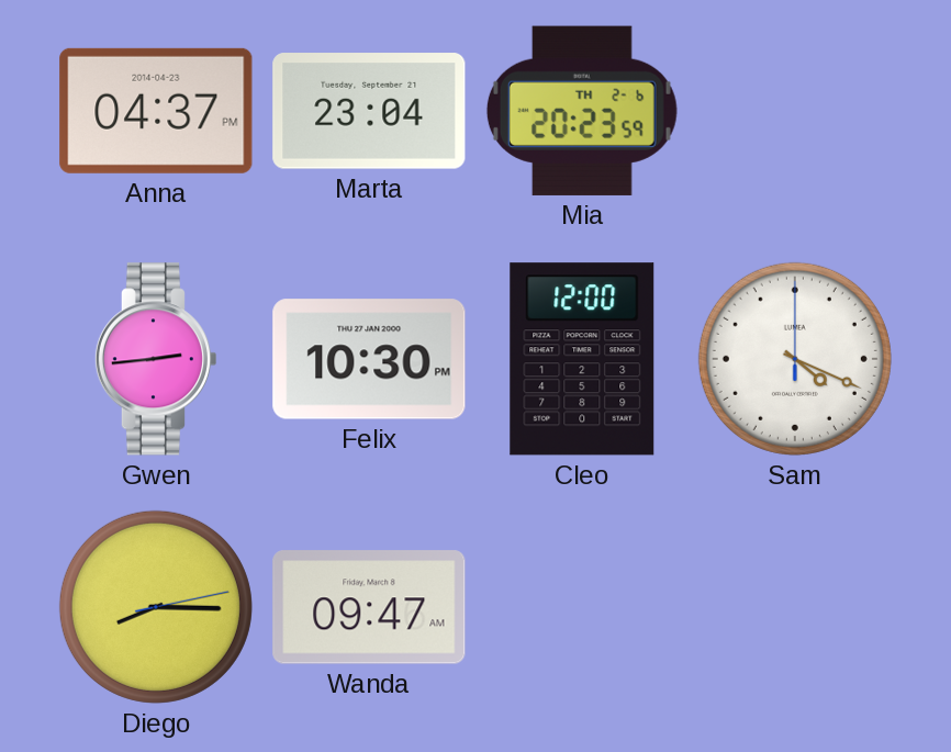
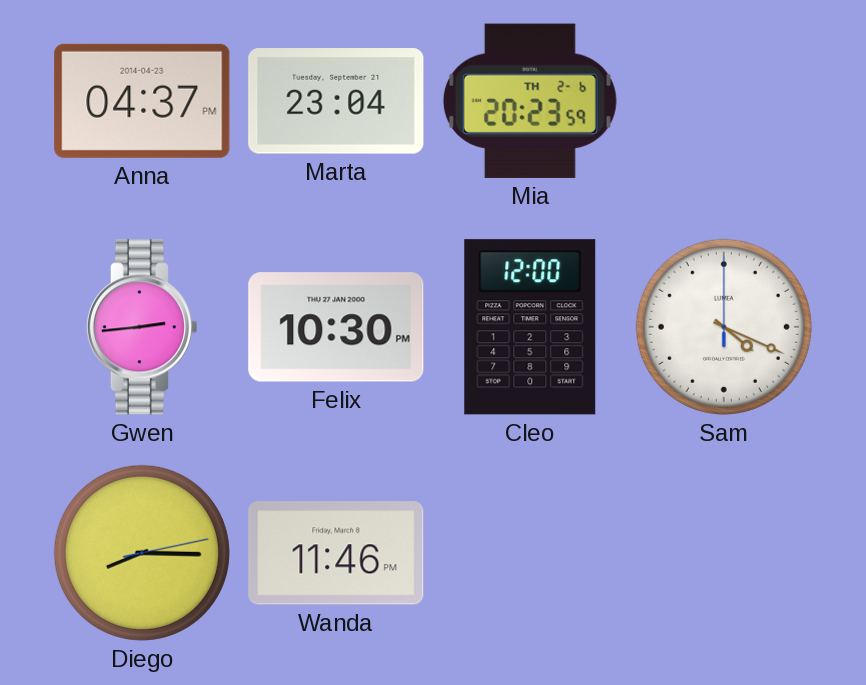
Wanda: 09:47 -> 11:46
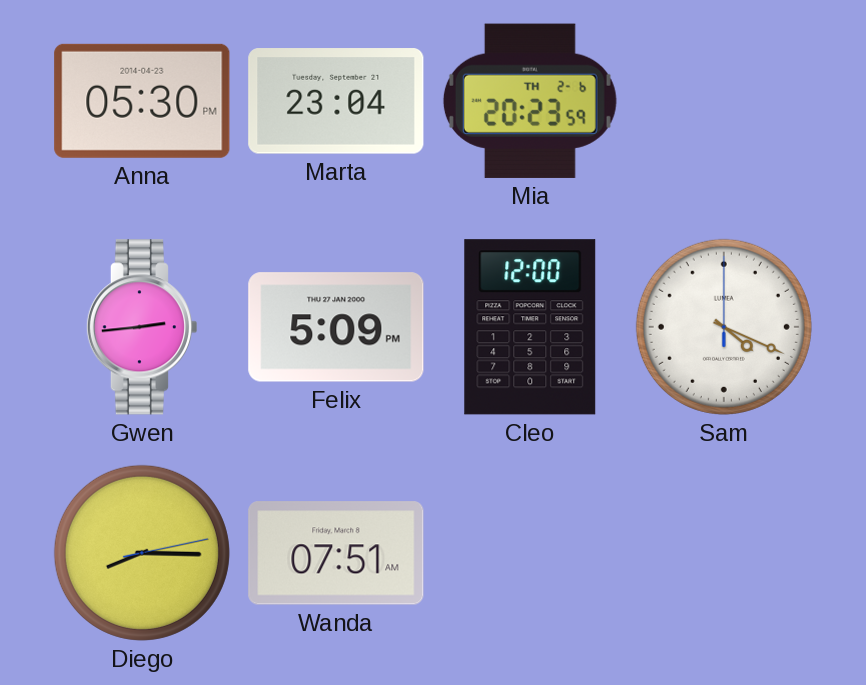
Anna: 04:37 -> 05:30
Felix: 10:30 -> 5:09
Wanda: 11:46 -> 07:51
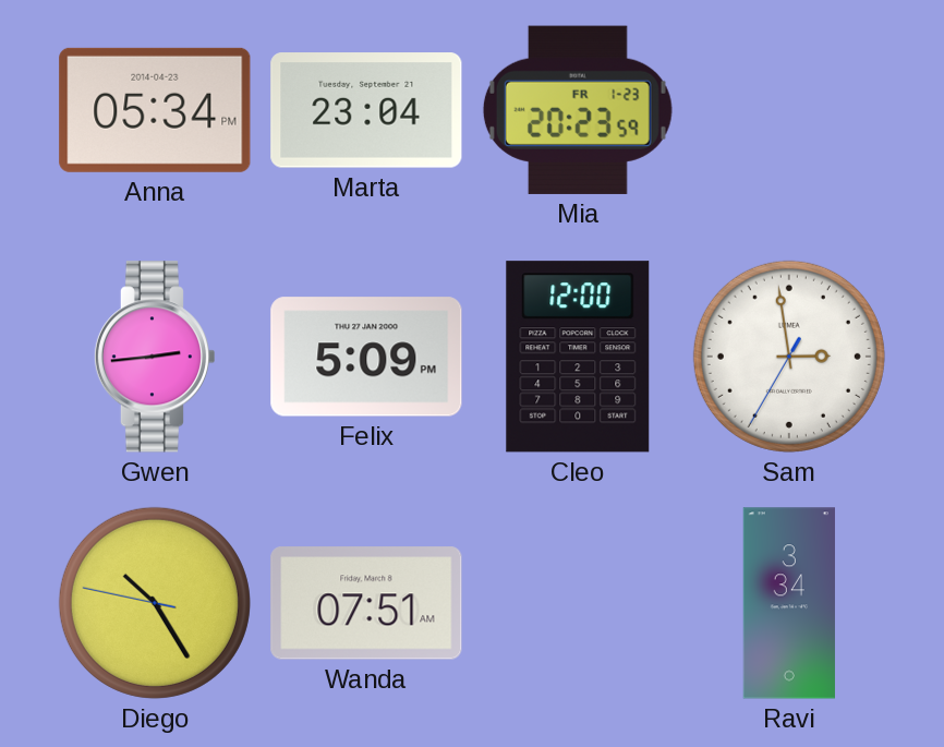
Anna: 05:30 -> 05:34
Mia date: TH 2-6 -> FR 1-23
Sam: 4:19 -> 2:58
Diego: 8:15 -> 10:24
Ravi: none -> 3:34
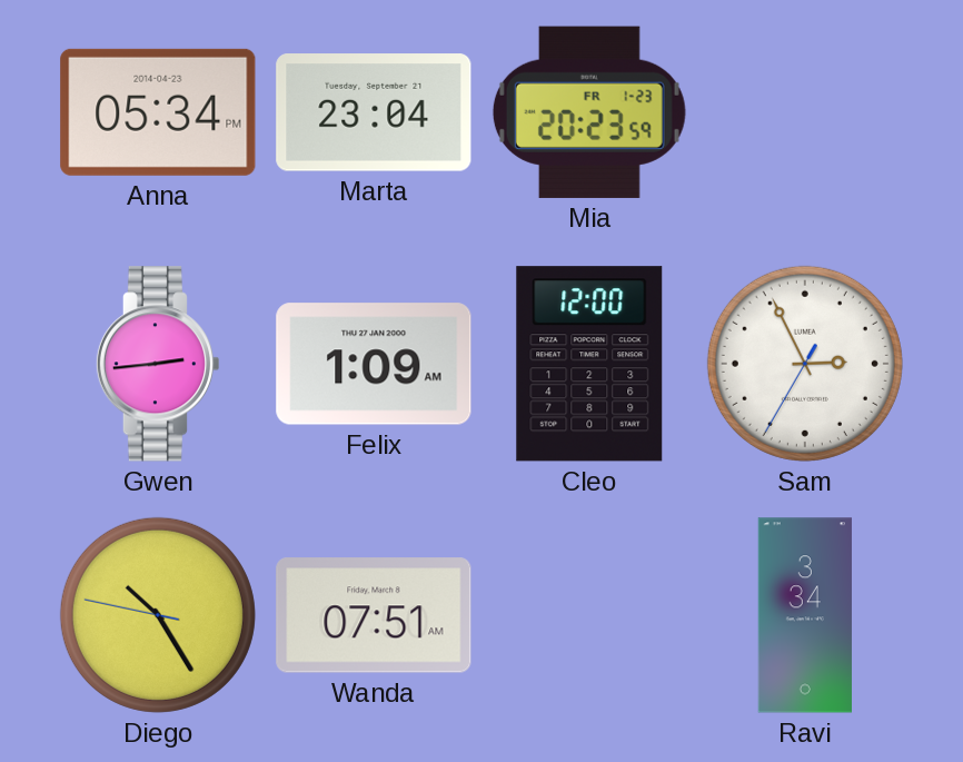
Felix: 5:09 -> 1:09
Sam: 2:58 -> 2:55
